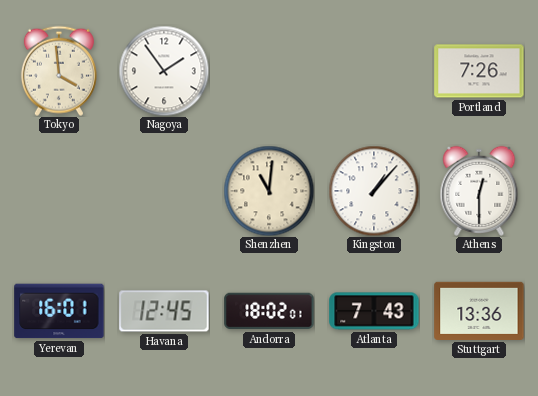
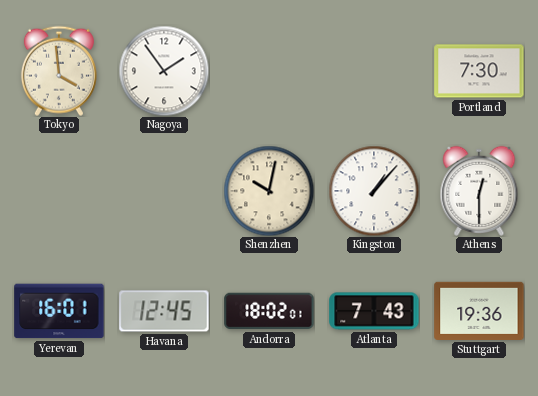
Portland: 7:26 -> 7:30
Shenzhen: 11:01 -> 10:02
Stuttgart: 13:36 -> 19:36
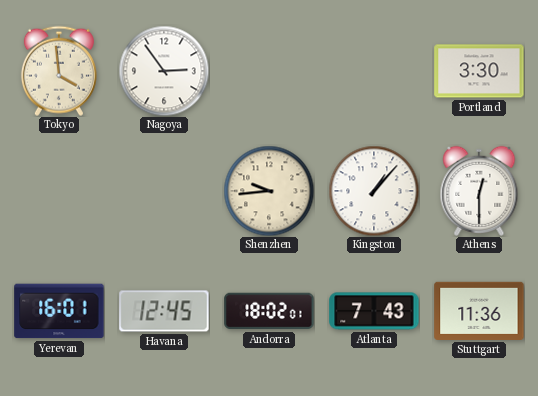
Nagoya: 1:54 -> 2:54
Portland: 7:30 -> 3:30
Shenzhen: 10:02 -> 9:44
Stuttgart: 19:36 -> 11:36
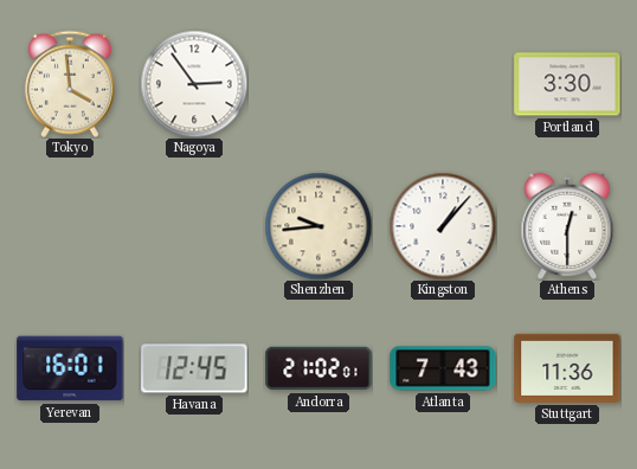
Andorra: 18:02 -> 21:02
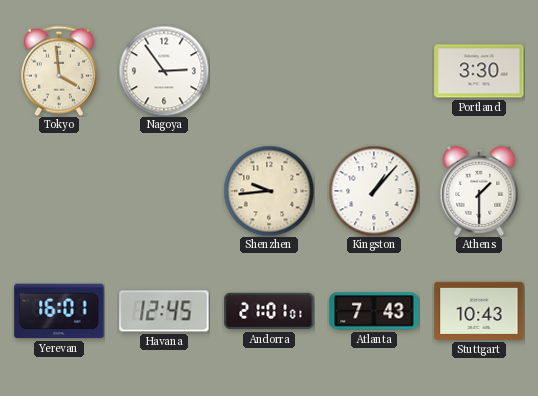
Athens: 12:30 -> 1:30
Andorra: 21:02 -> 21:01
Stuttgart: 11:36 -> 10:43
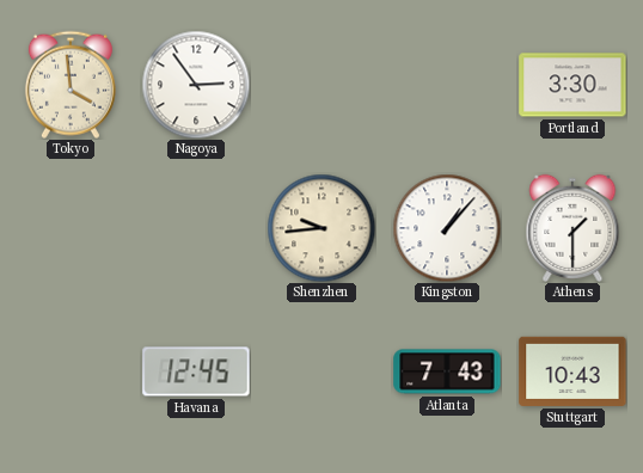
Yerevan: 16:01 -> none
Andorra: 21:01 -> none
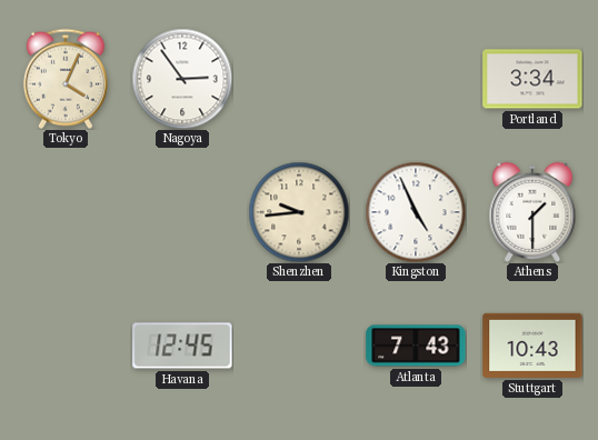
Tokyo: 3:59 -> 4:04
Portland: 3:30 -> 3:34
Kingston: 1:07 -> 4:56
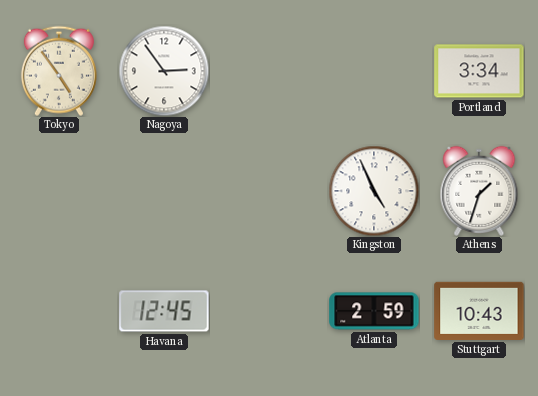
Tokyo: 4:04 -> 4:54
Shenzhen: 9:44 -> none
Athens: 1:30 -> 1:33
Atlanta: 7:43 -> 2:59
